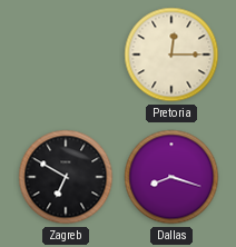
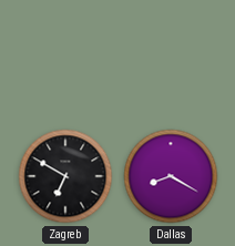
Pretoria: 12:15 -> none
Dallas: 8:18 -> 8:20
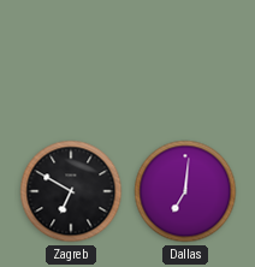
Dallas: 8:20 -> 7:01
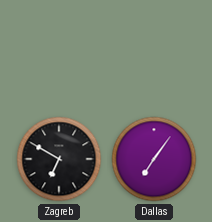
Dallas: 7:01 -> 7:06
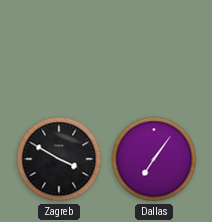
Zagreb: 6:50 -> 3:50
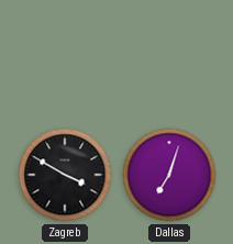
Dallas: 7:06 -> 7:03
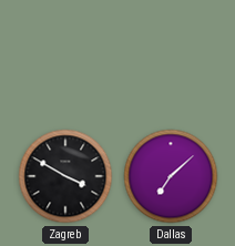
Dallas: 7:03 -> 7:08
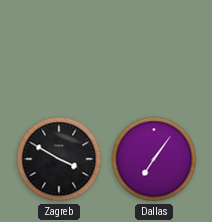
Dallas: 7:08 -> 7:06
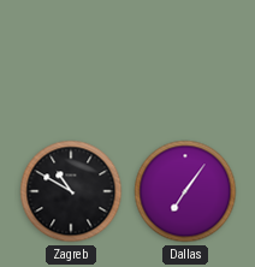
Zagreb: 3:50 -> 10:50
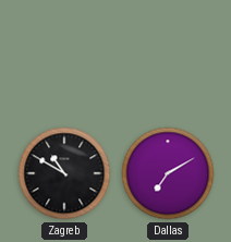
Dallas: 7:06 -> 7:10
